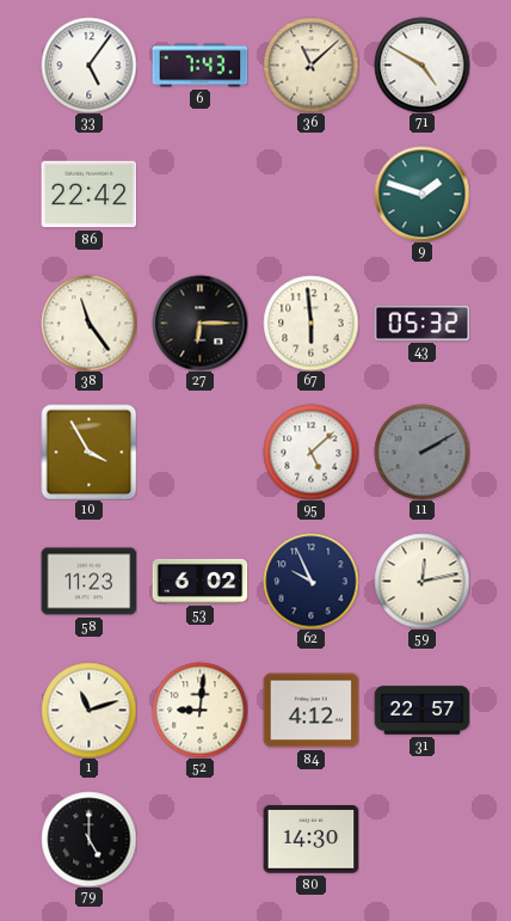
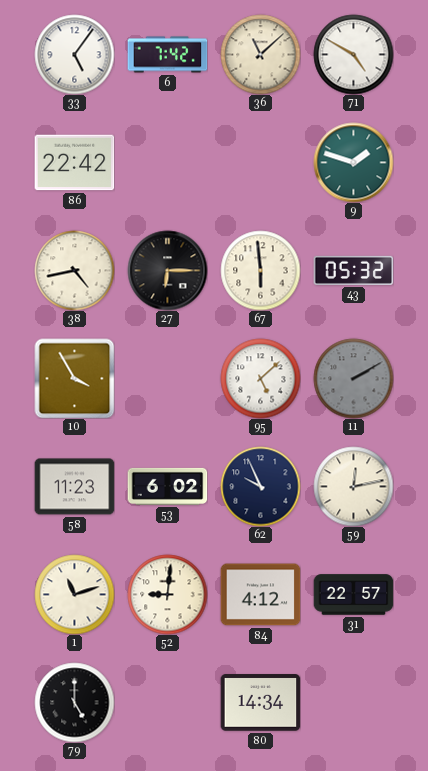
6: 7:43 -> 7:42
38: 11:24 -> 4:43
80: 14:30 -> 14:34
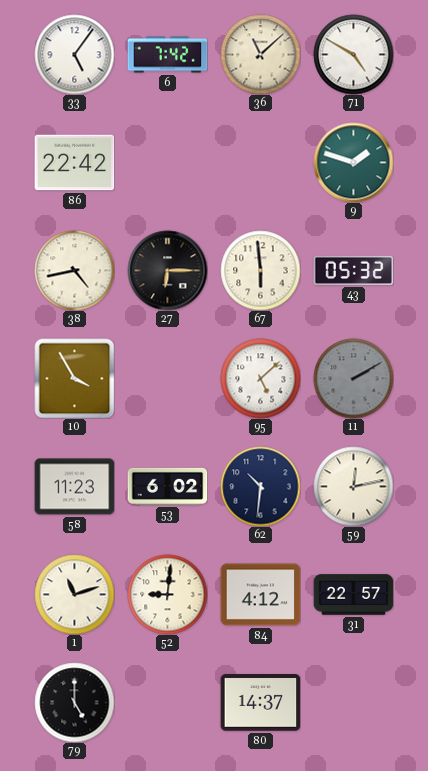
62: 9:56 -> 10:31
80: 14:34 -> 14:37
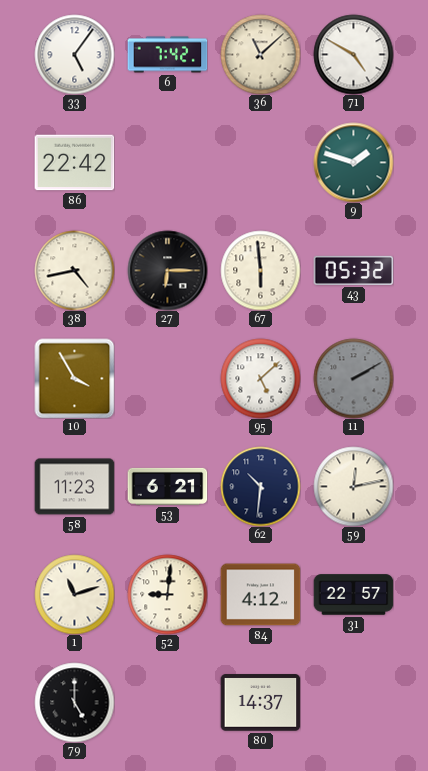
53: 6:02 -> 6:21
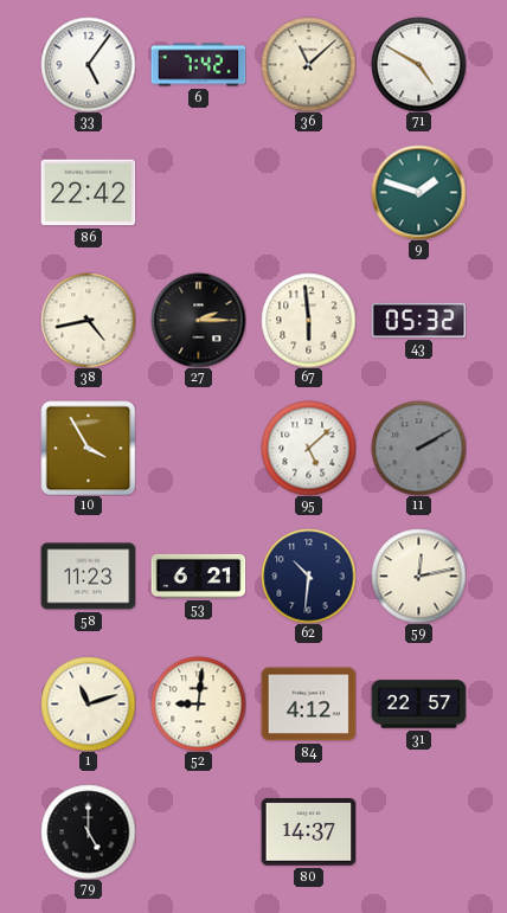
27: 6:15 -> 2:15
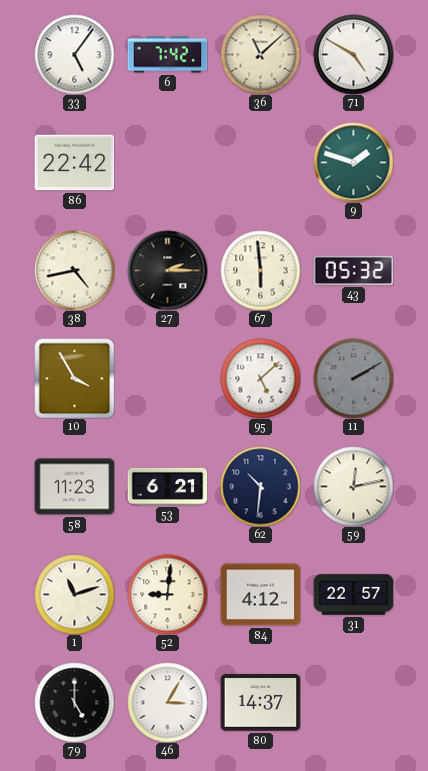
46: none -> 3:05
